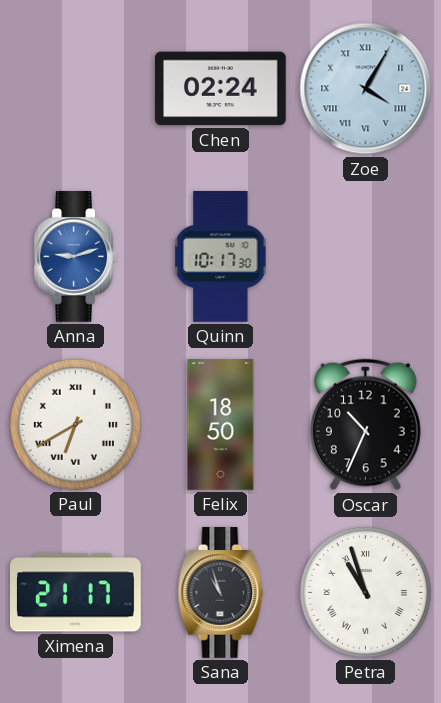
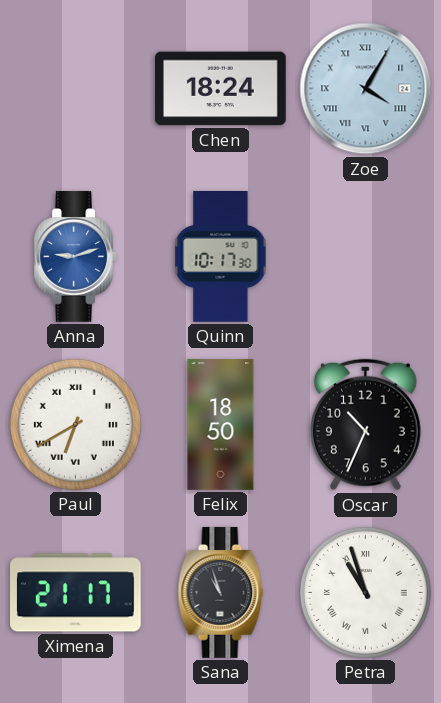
Chen: 02:24 -> 18:24
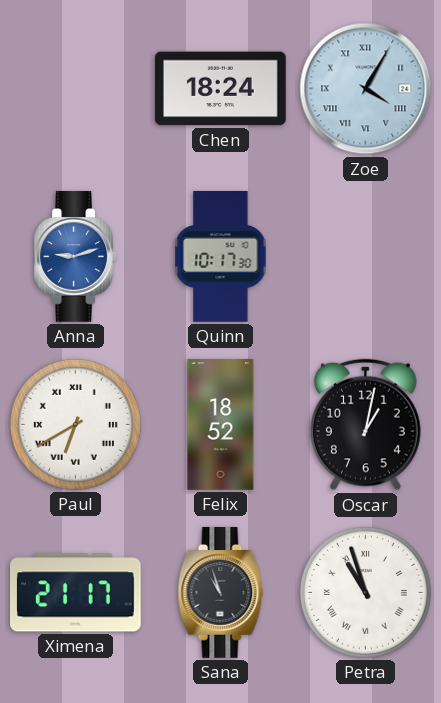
Felix: 18:50 -> 18:52
Oscar: 10:34 -> 1:02
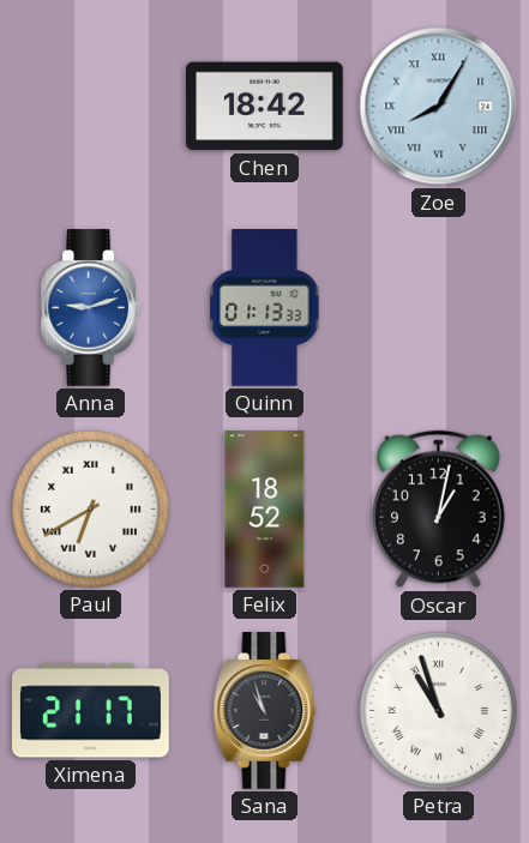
Chen: 18:24 -> 18:42
Zoe: 4:05 -> 8:05
Quinn: 10:17 -> 01:13
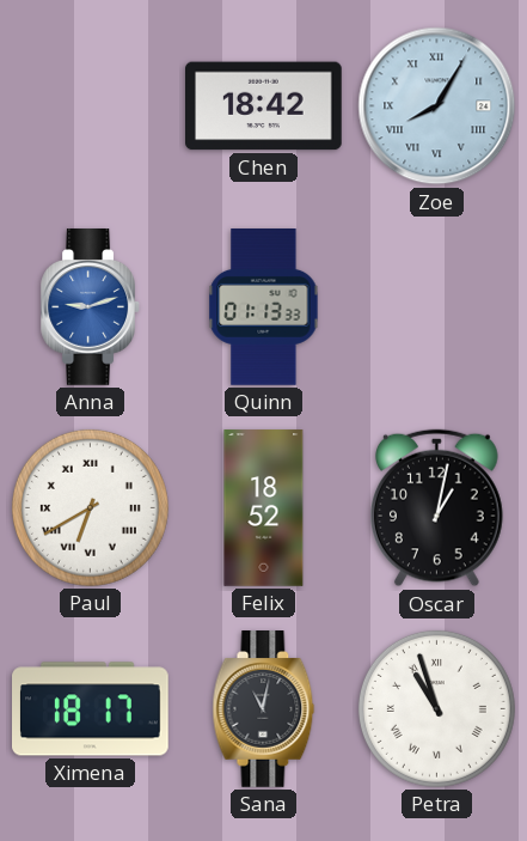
Ximena: 21:17 -> 18:17
Sana: 10:57 -> 11:02
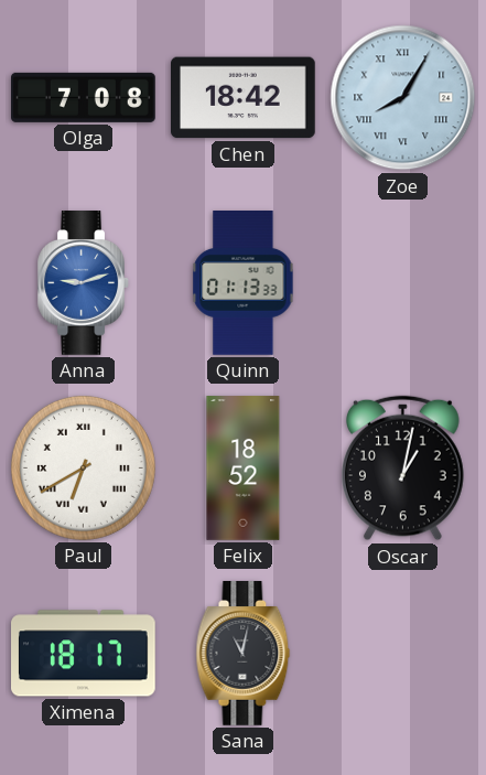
Olga: none -> 7:08
Petra: 10:57 -> none
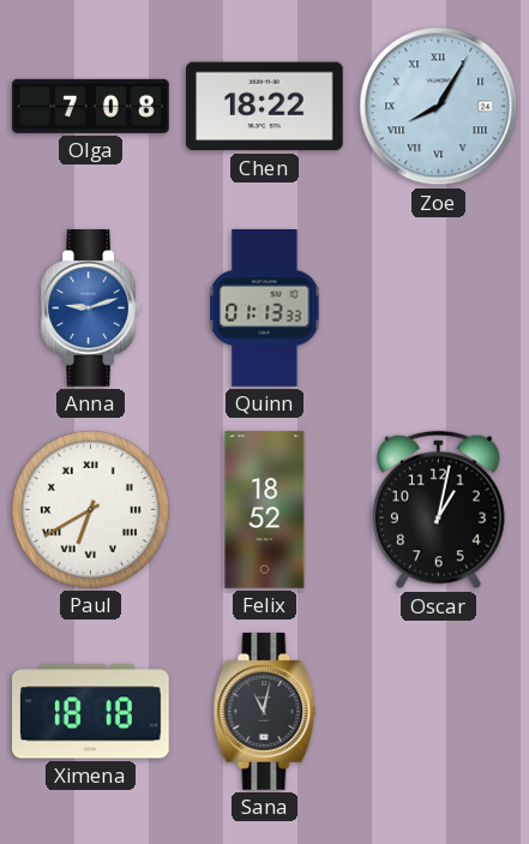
Chen: 18:42 -> 18:22
Ximena: 18:17 -> 18:18
